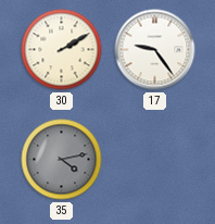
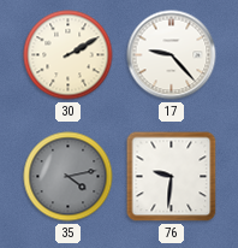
17: 9:24 -> 9:23
76: none -> 9:31
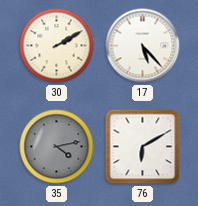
17: 9:23 -> 5:23
76: 9:31 -> 6:10
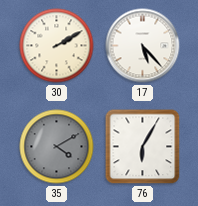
35: 4:13 -> 4:10
76: 6:10 -> 6:05
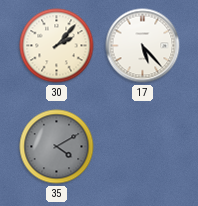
30: 2:10 -> 2:07
76: 6:05 -> none
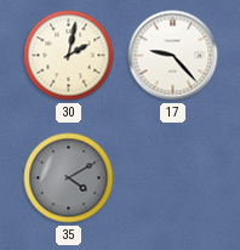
30: 2:07 -> 2:02
17: 5:23 -> 9:23
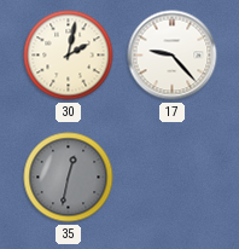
35: 4:10 -> 12:32
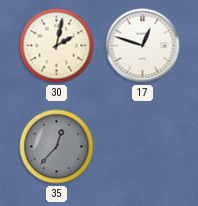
17: 9:23 -> 12:48
35: 12:32 -> 12:37
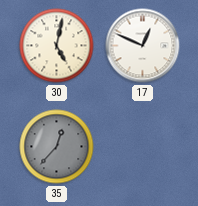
30: 2:02 -> 5:02
17: 12:48 -> 12:49
